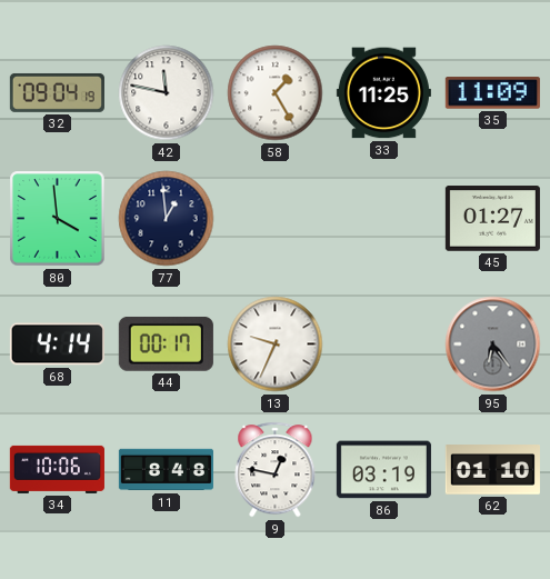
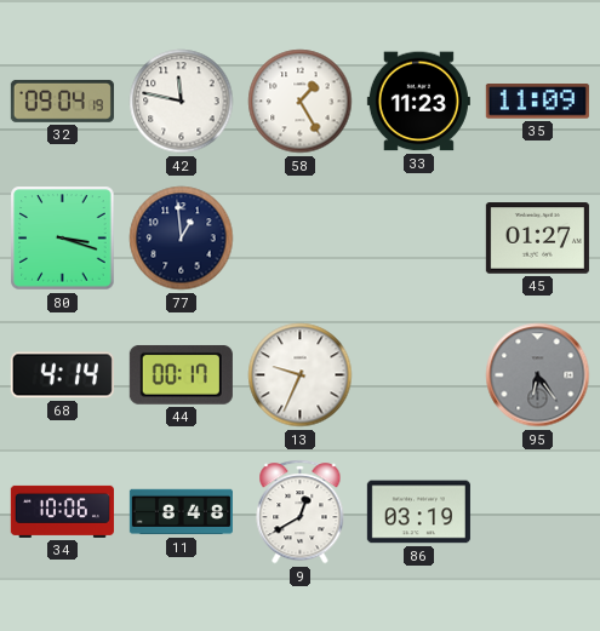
33: 11:25 -> 11:23
80: 3:59 -> 3:18
9: 12:47 -> 12:40
62: 01:10 -> none
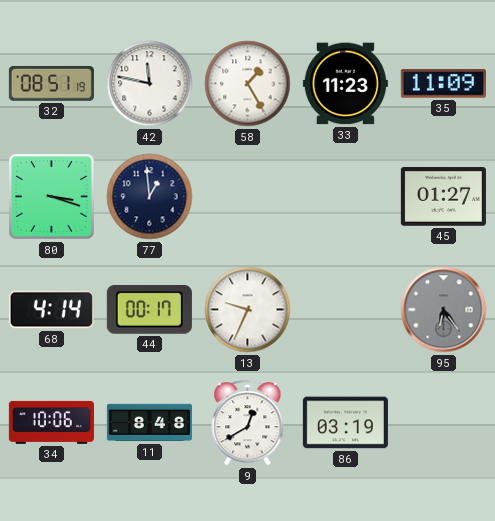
32: 09:04 -> 08:51
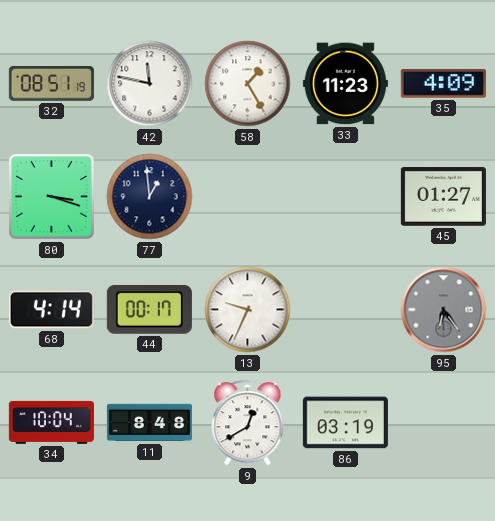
35: 11:09 -> 4:09
34: 10:06 -> 10:04
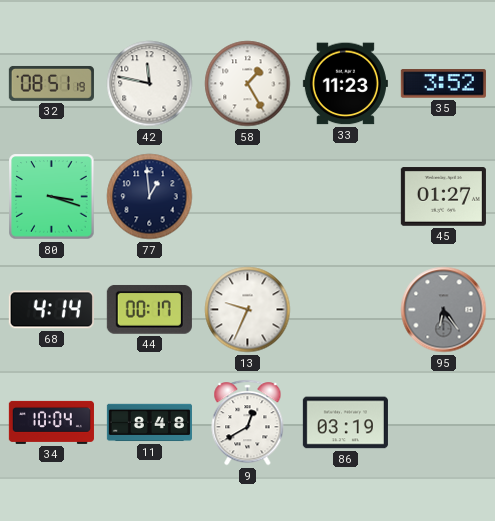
35: 4:09 -> 3:52
